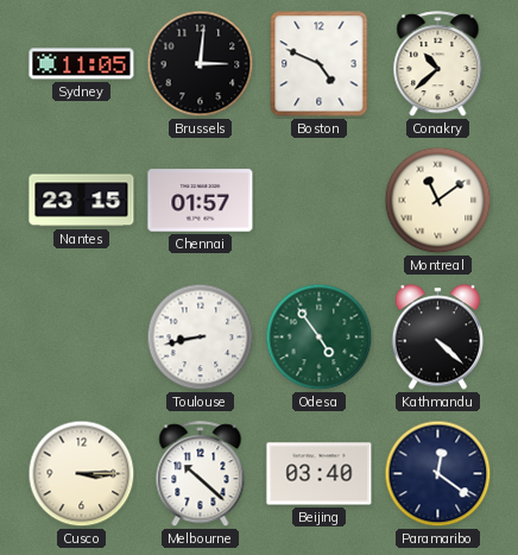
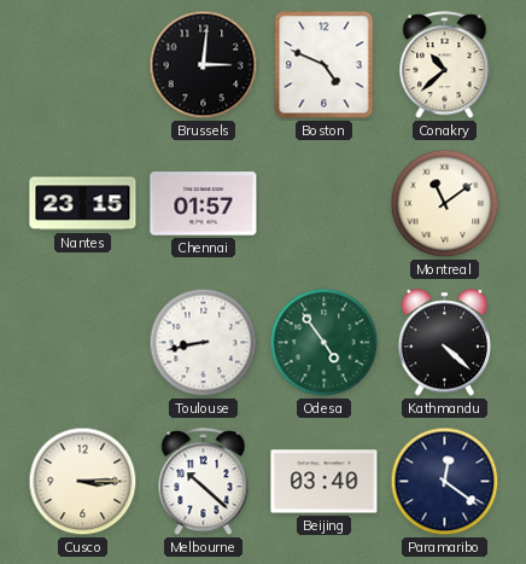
Sydney: 11:05 -> none
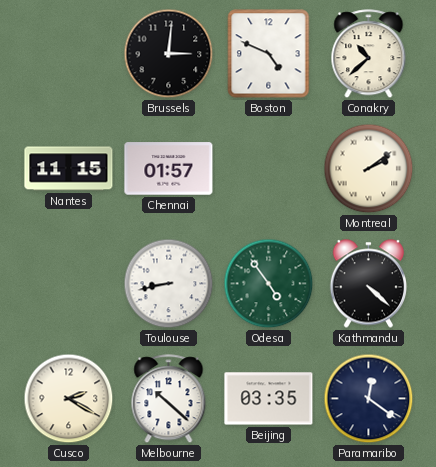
Nantes: 23:15 -> 11:15
Montreal: 11:09 -> 2:09
Cusco: 3:15 -> 2:20
Beijing: 03:40 -> 03:35
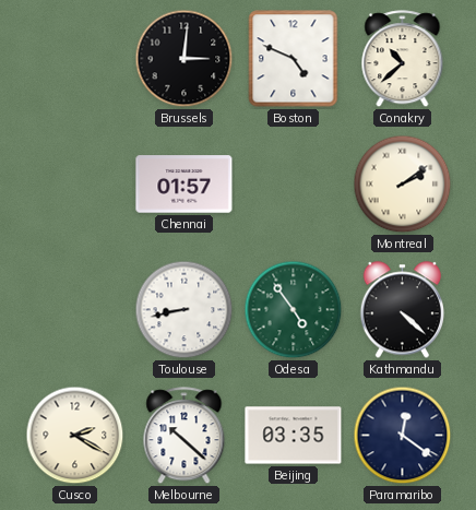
Nantes: 11:15 -> none
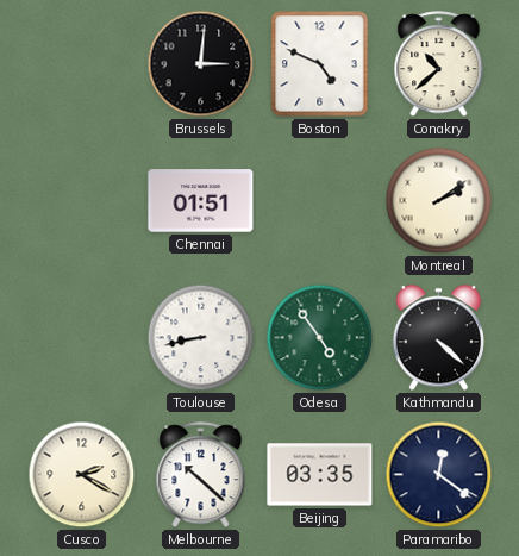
Chennai: 01:57 -> 01:51
